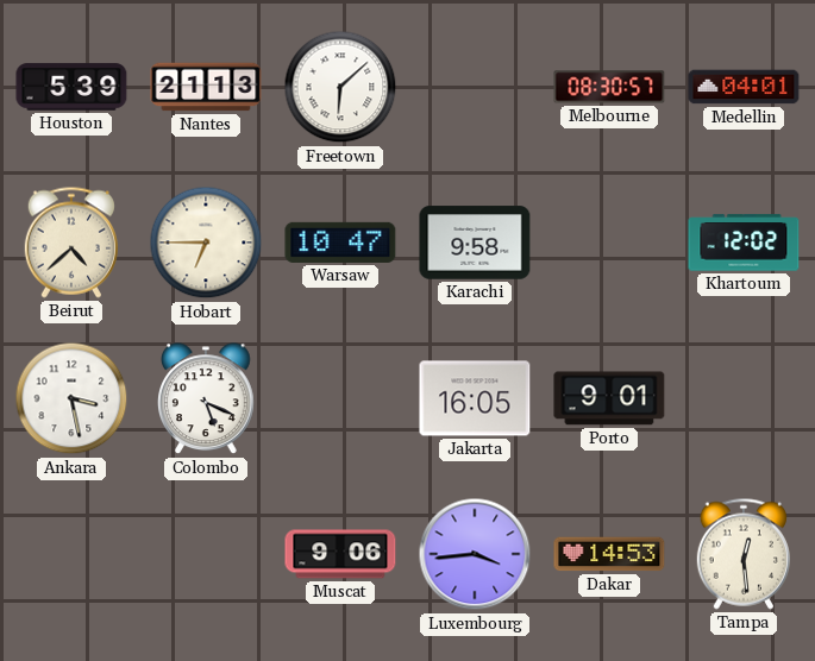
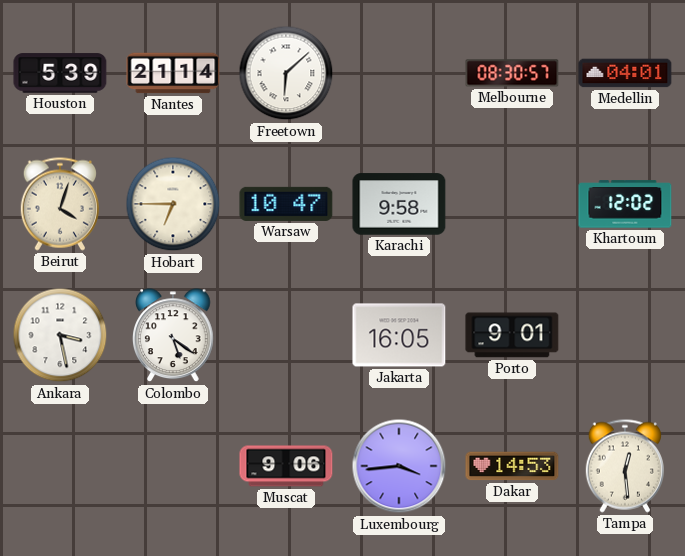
Nantes: 21:13 -> 21:14
Beirut: 4:38 -> 4:03
Colombo: 5:19 -> 5:21
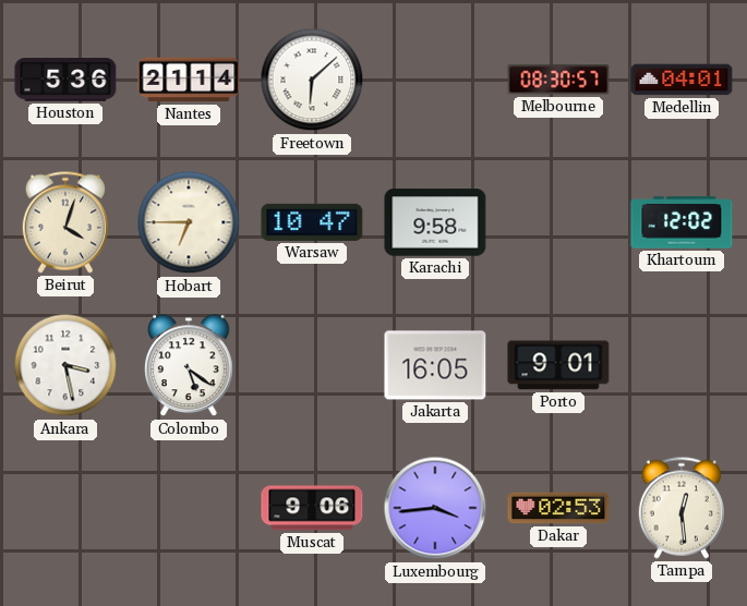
Houston: 5:39 -> 5:36
Dakar: 14:53 -> 02:53
